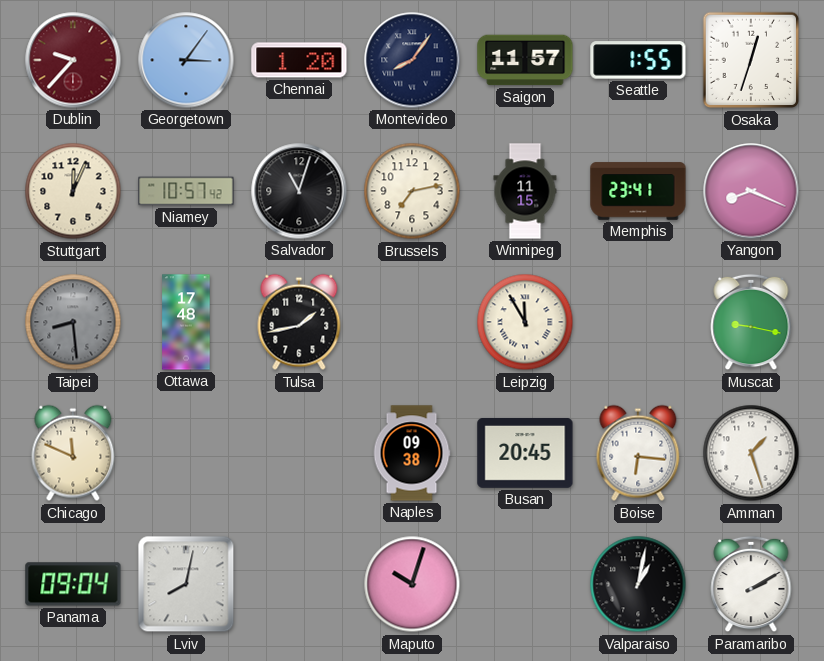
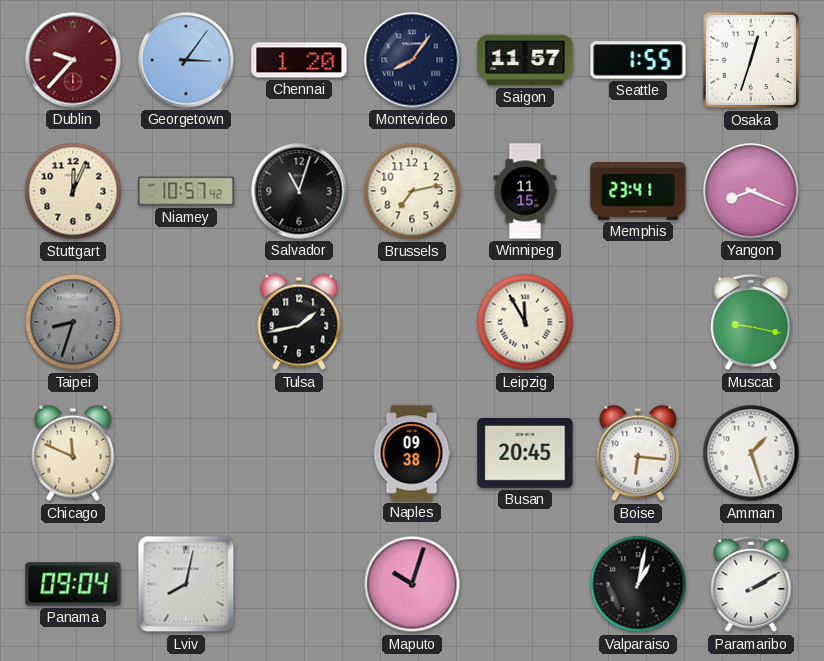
Taipei: 8:29 -> 8:33
Ottawa: 17:48 -> none
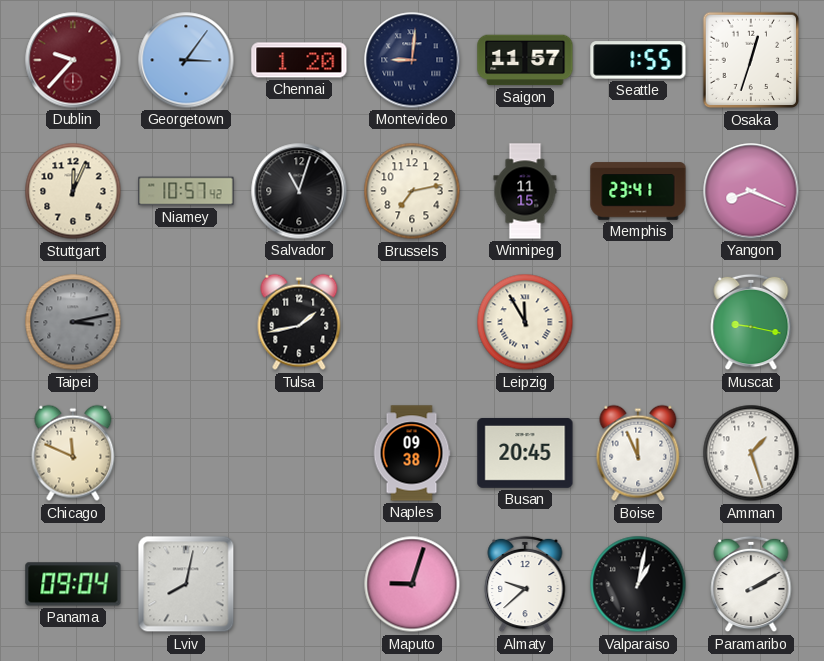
Montevideo: 8:06 -> 9:01
Taipei: 8:33 -> 3:13
Boise: 6:16 -> 11:56
Maputo: 10:03 -> 9:03
Almaty: none -> 9:38
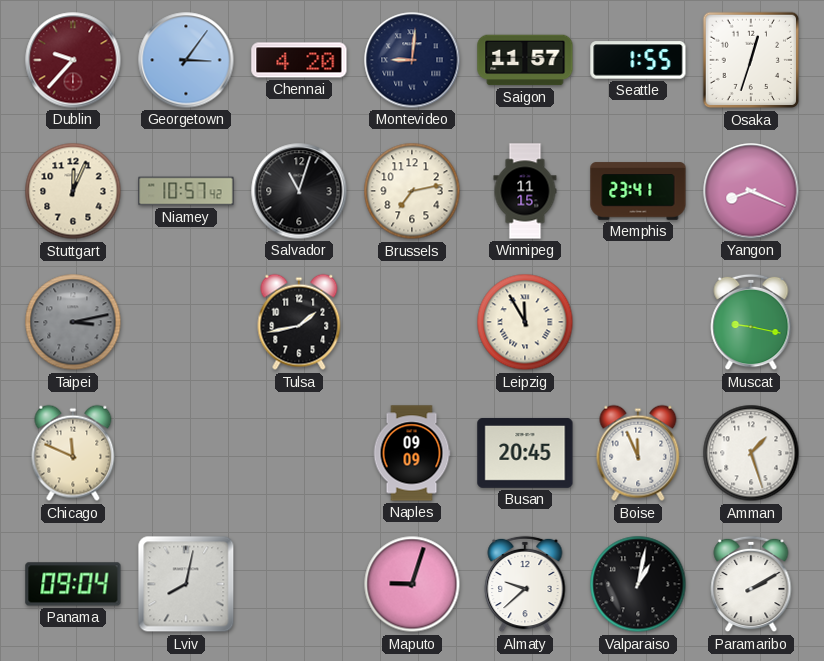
Chennai: 1:20 -> 4:20
Naples: 09:38 -> 09:09
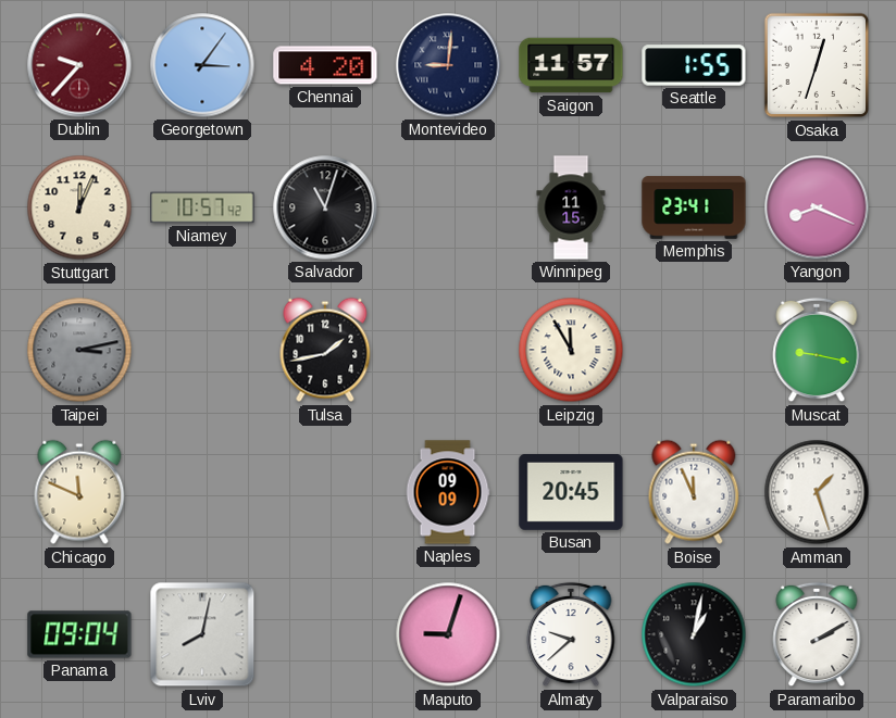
Brussels: 7:13 -> none
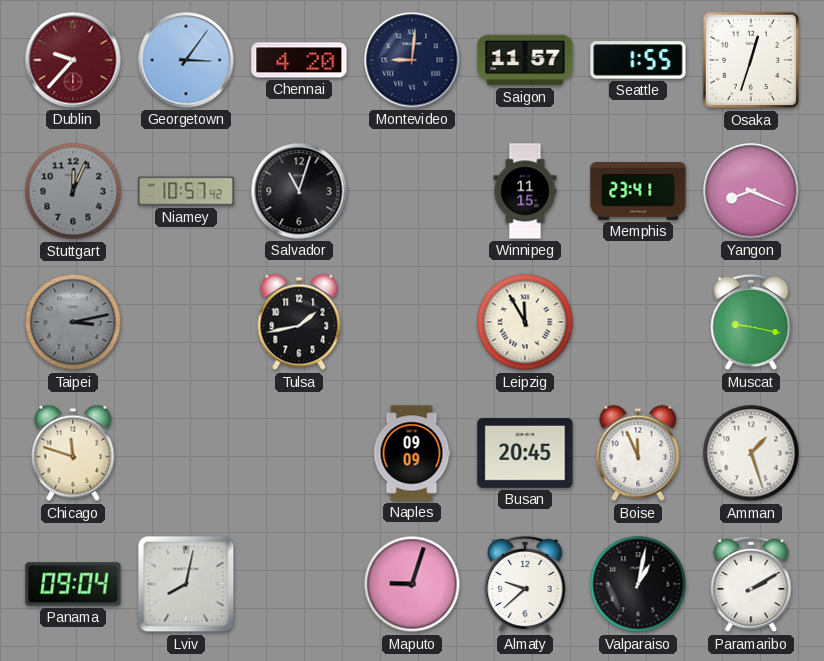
Stuttgart dial: cream -> grey
Chicago: 11:49 -> 11:48
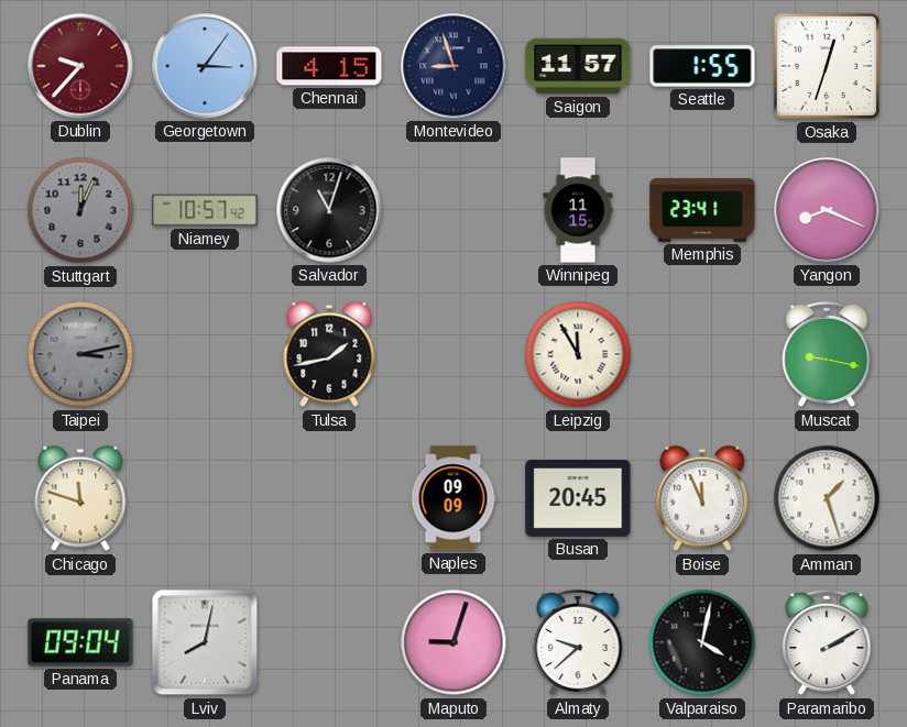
Chennai: 4:20 -> 4:15
Montevideo: 9:01 -> 8:57
Valparaiso: 1:02 -> 4:02
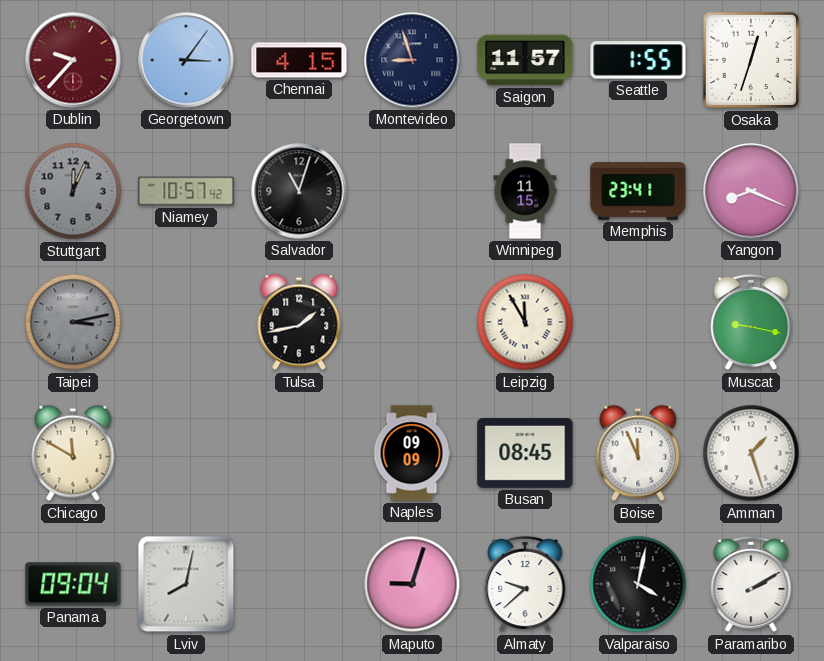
Chicago: 11:48 -> 11:50
Busan: 20:45 -> 08:45
